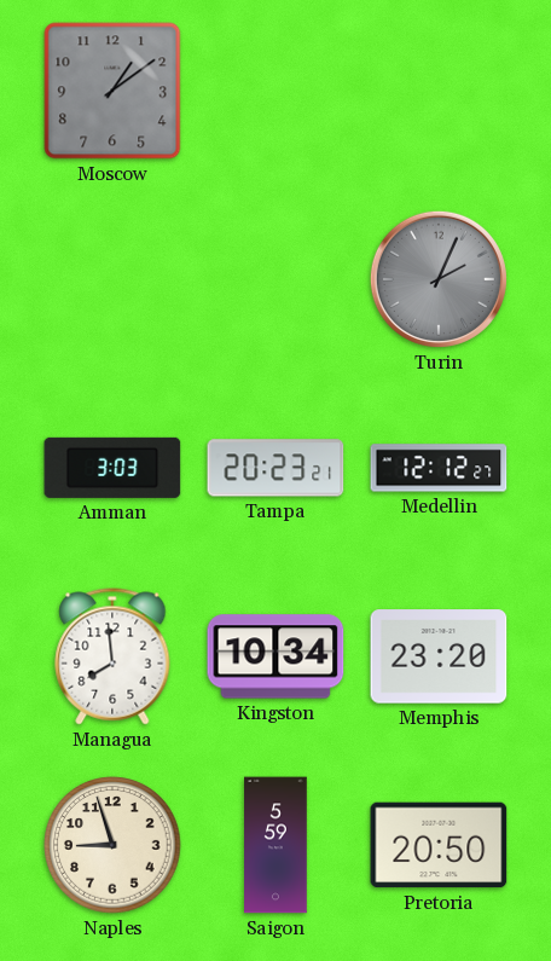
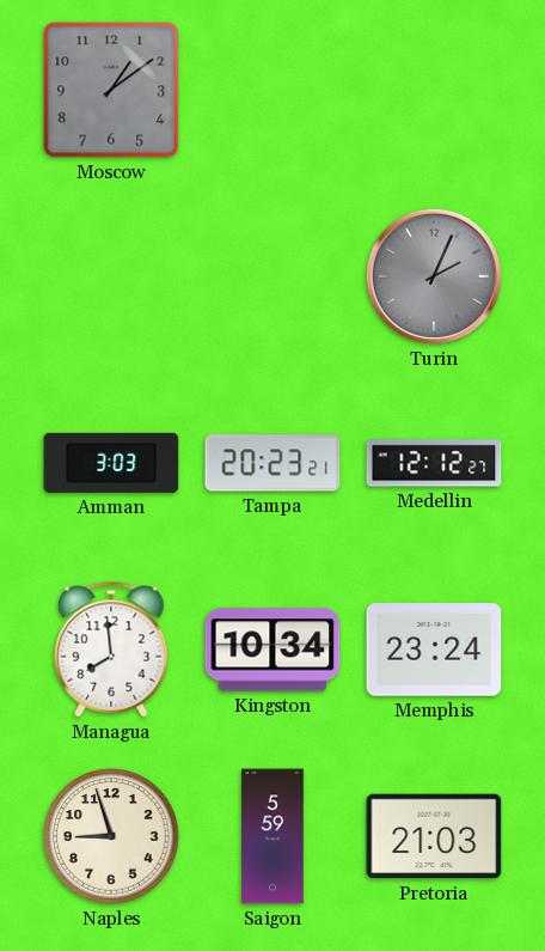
Memphis: 23:20 -> 23:24
Pretoria: 20:50 -> 21:03
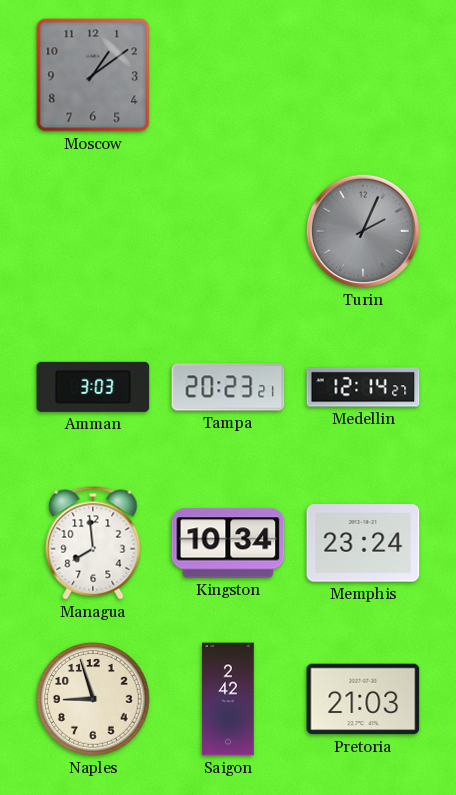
Medellin: 12:12 -> 12:14
Saigon: 5:59 -> 2:42
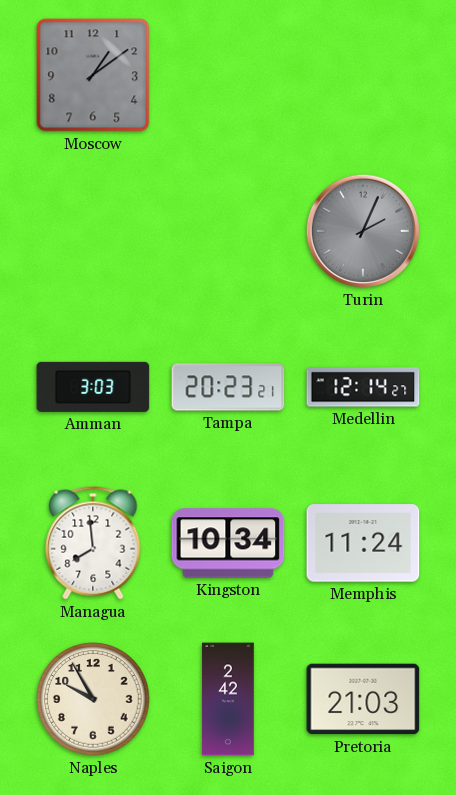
Memphis: 23:24 -> 11:24
Naples: 8:57 -> 9:55
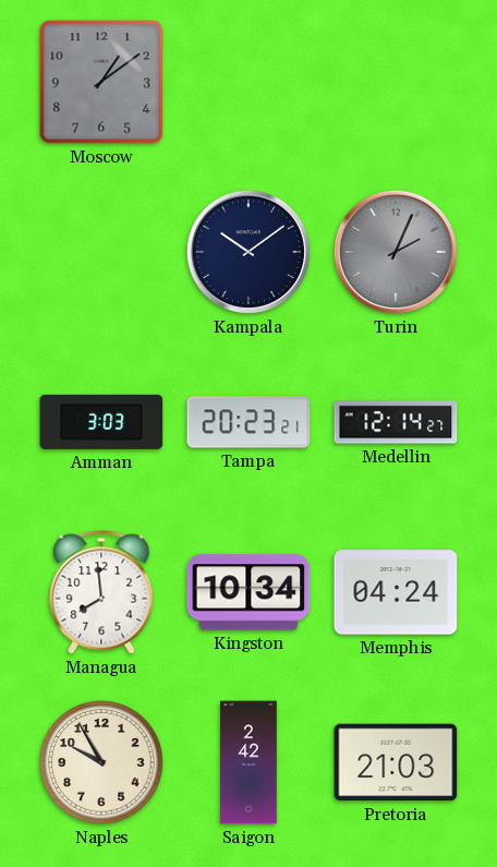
Kampala: none -> 10:09
Memphis: 11:24 -> 04:24
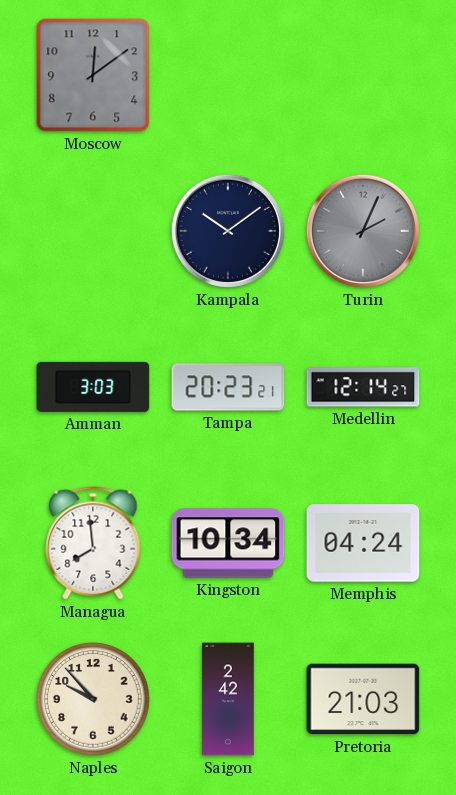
Moscow: 1:09 -> 12:09
Naples: 9:55 -> 9:53
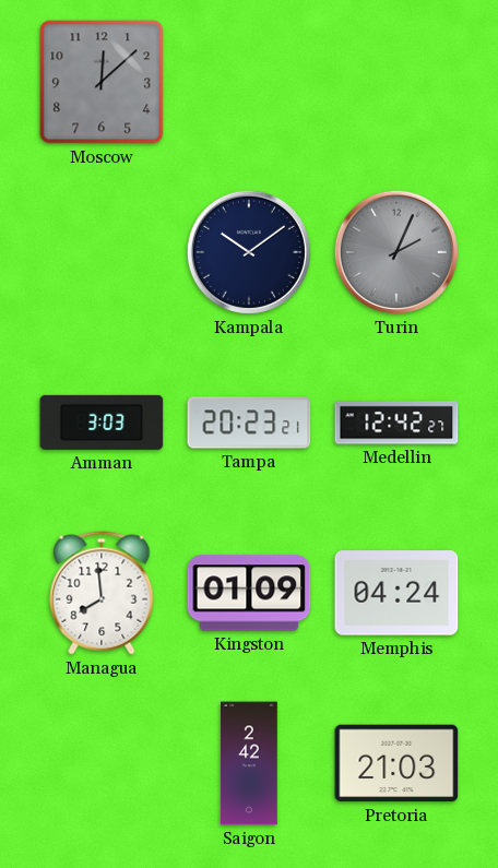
Moscow: 12:09 -> 12:08
Medellin: 12:14 -> 12:42
Kingston: 10:34 -> 01:09
Naples: 9:53 -> none
